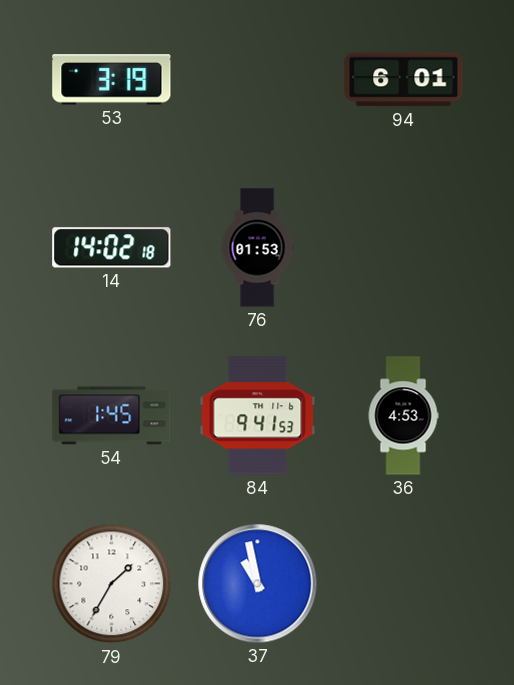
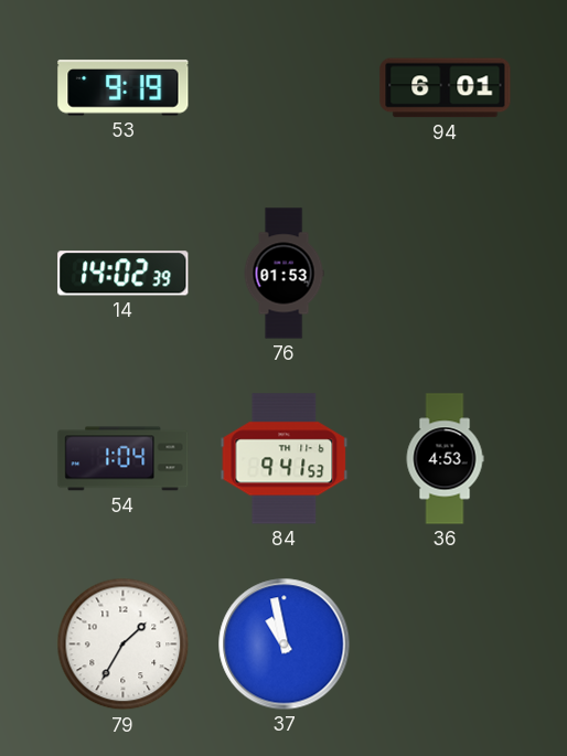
53: 3:19 -> 9:19
14: 14:02:18 -> 14:02:39
54: 1:45 -> 1:04
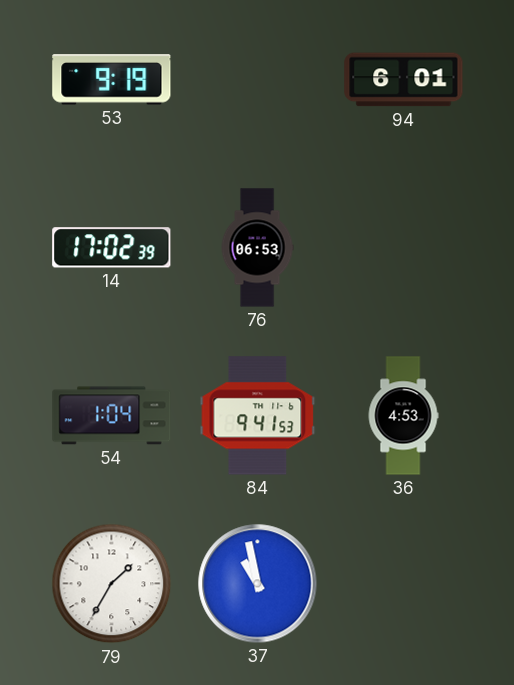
14: 14:02 -> 17:02
76: 01:53 -> 06:53
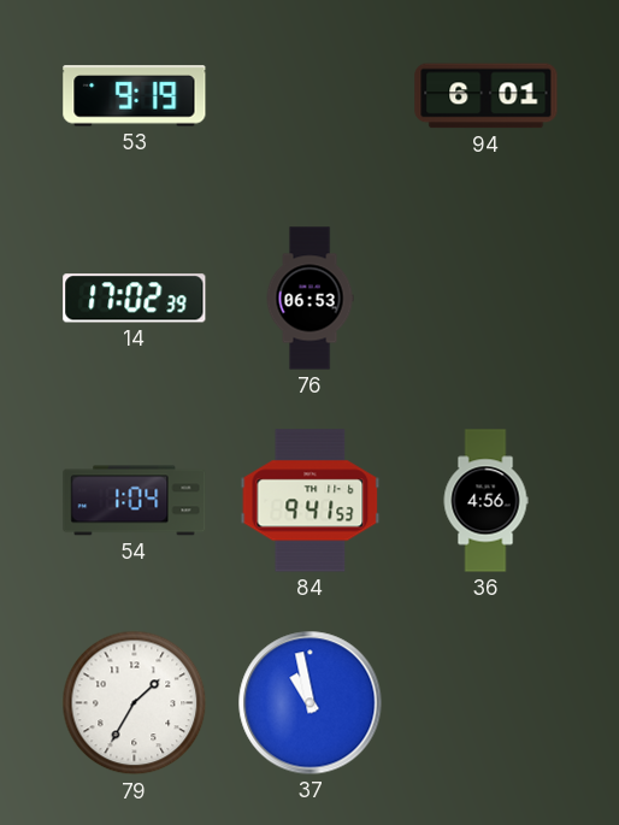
36: 4:53 -> 4:56
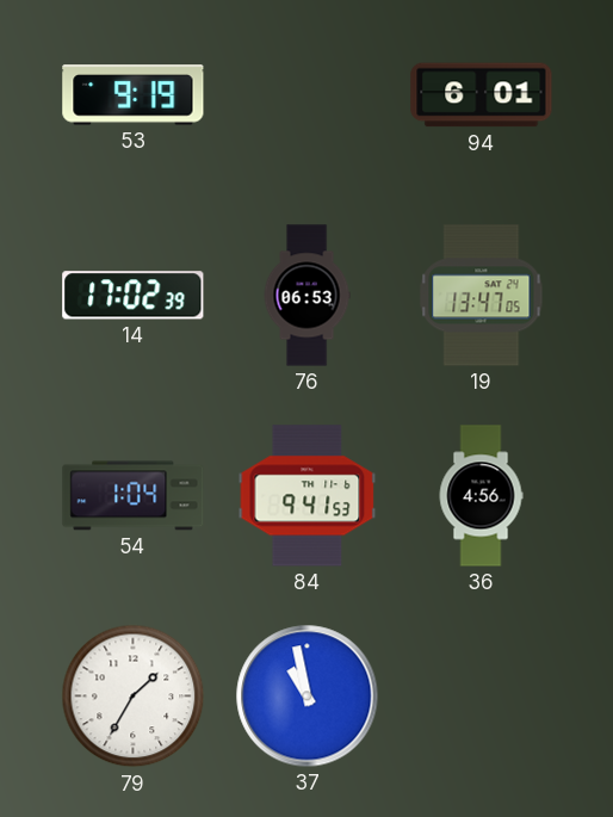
19: none -> 13:47
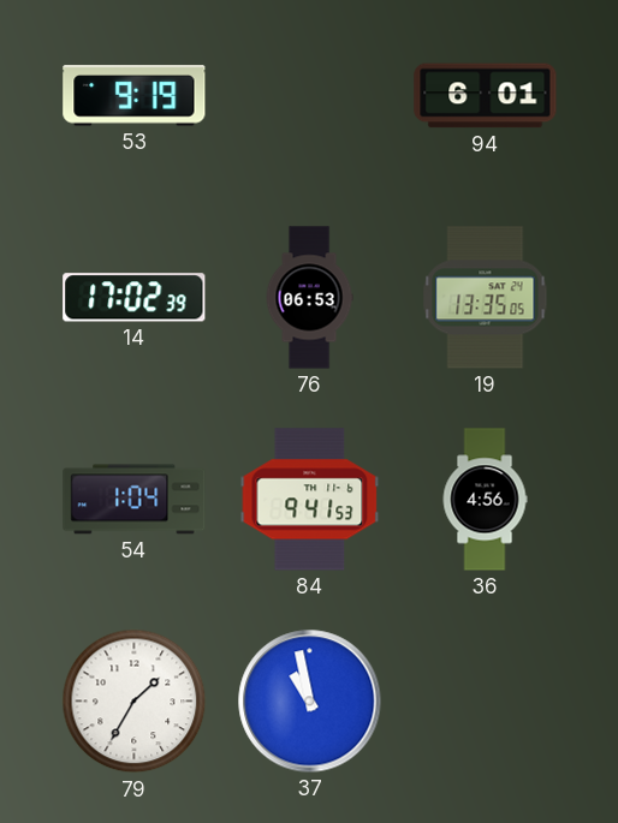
19: 13:47 -> 13:35
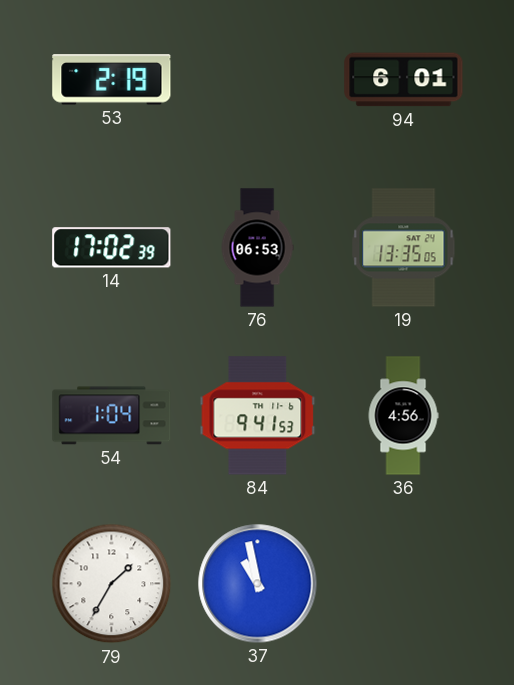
53: 9:19 -> 2:19
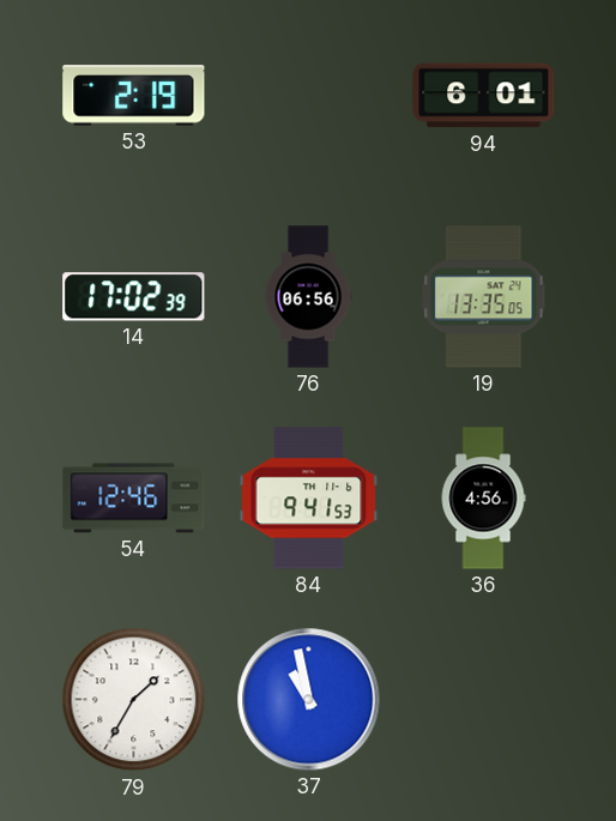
76: 06:53 -> 06:56
54: 1:04 -> 12:46
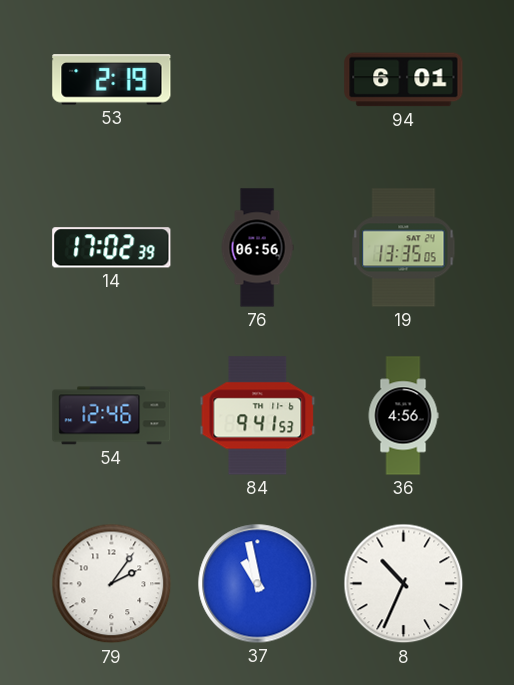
79: 1:35 -> 2:06
8: none -> 10:34
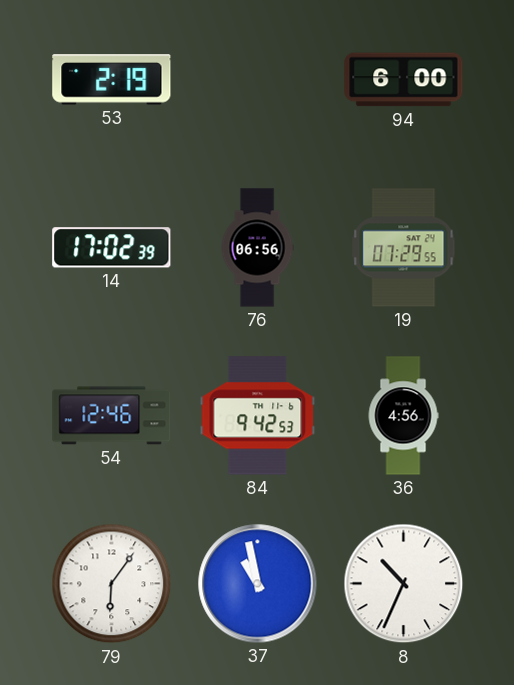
94: 6:01 -> 6:00
19: 13:35 -> 07:29
84: 9:41 -> 9:42
79: 2:06 -> 6:06
